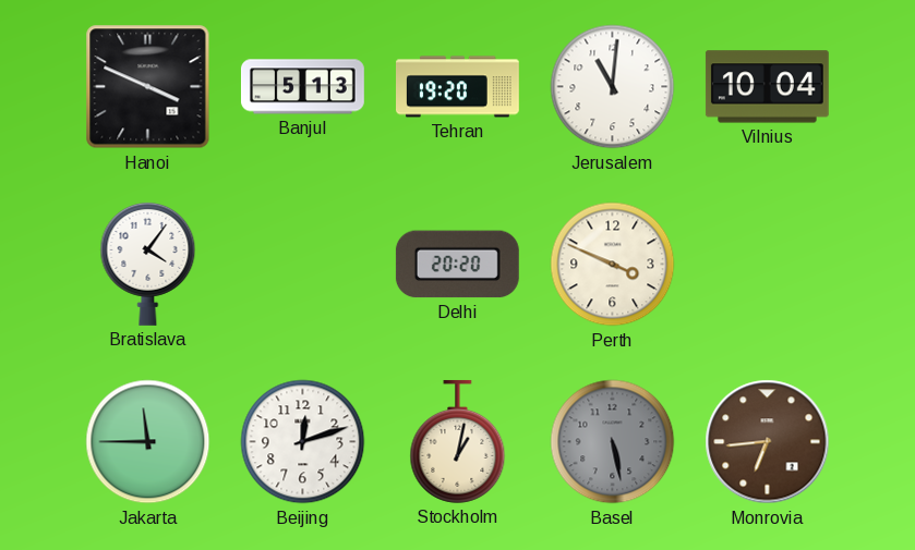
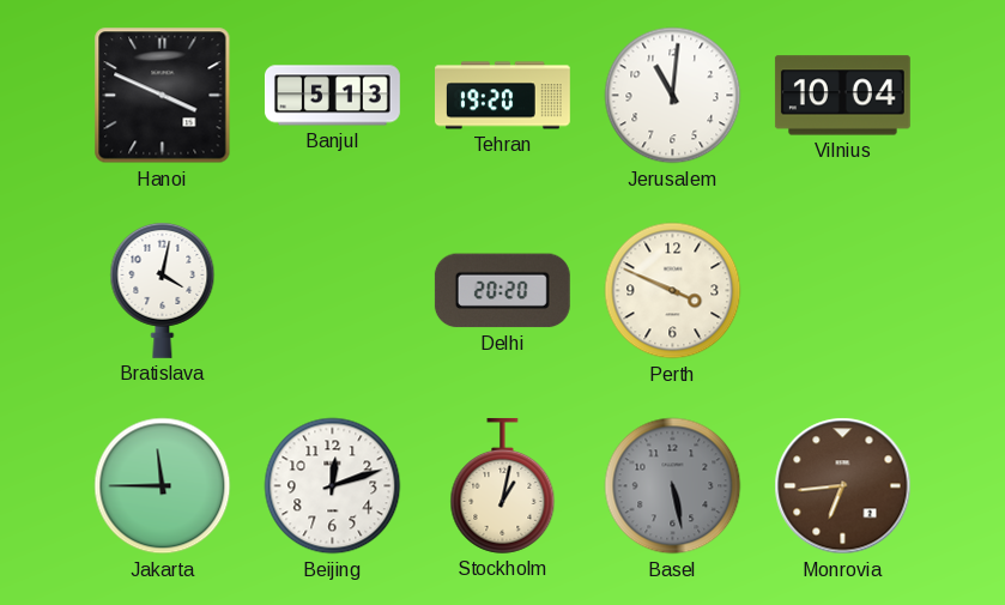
Bratislava: 4:06 -> 4:02
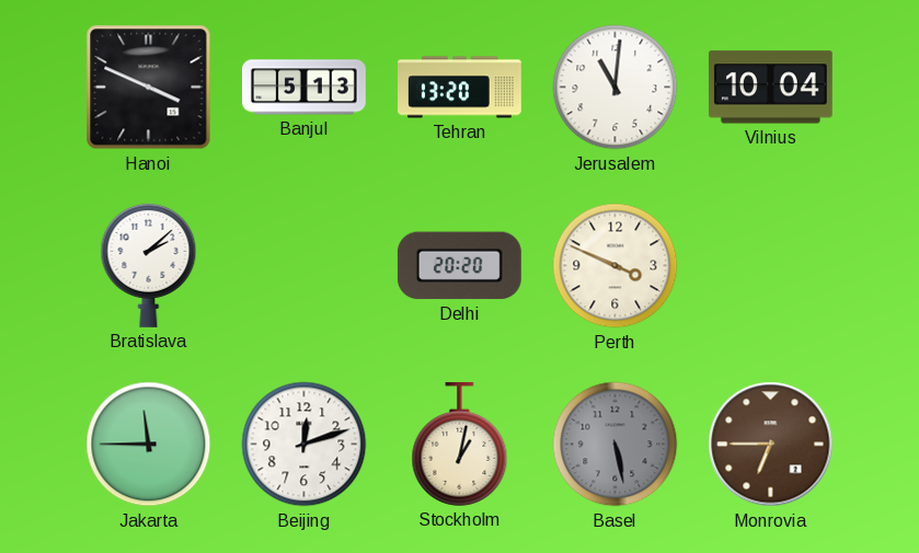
Tehran: 19:20 -> 13:20
Bratislava: 4:02 -> 2:08
Monrovia: 6:44 -> 6:45
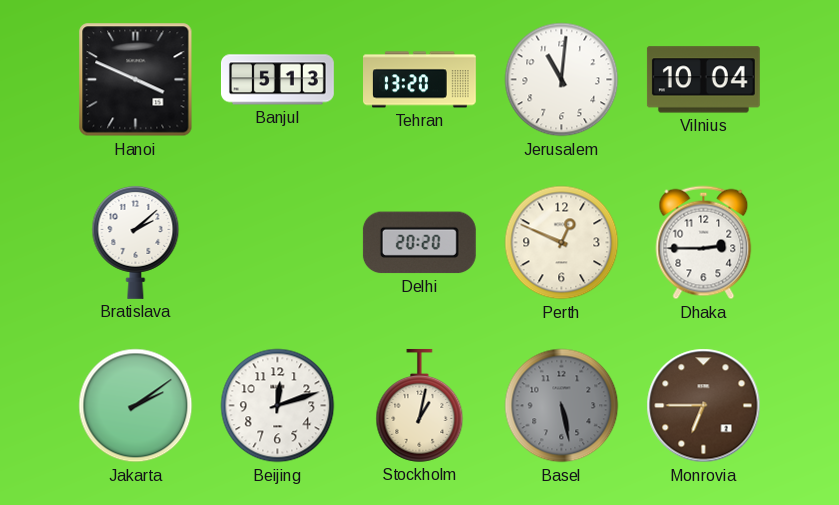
Perth: 3:49 -> 12:49
Dhaka: none -> 2:45
Jakarta: 11:45 -> 2:09
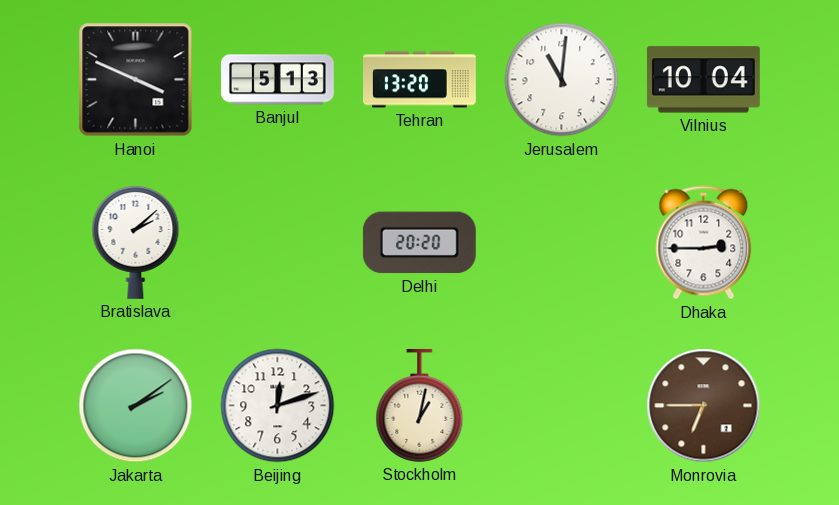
Perth: 12:49 -> none
Basel: 5:28 -> none
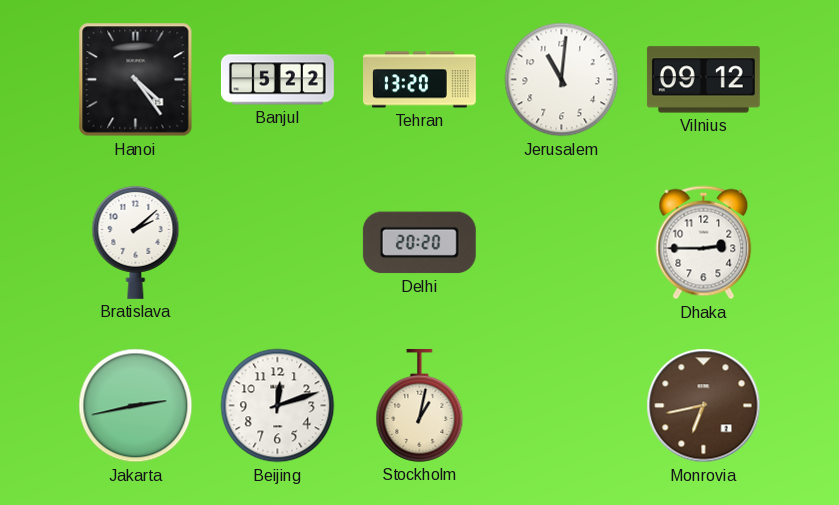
Hanoi: 3:49 -> 4:24
Banjul: 5:13 -> 5:22
Vilnius: 10:04 -> 09:12
Jakarta: 2:09 -> 2:43
Monrovia: 6:45 -> 6:43
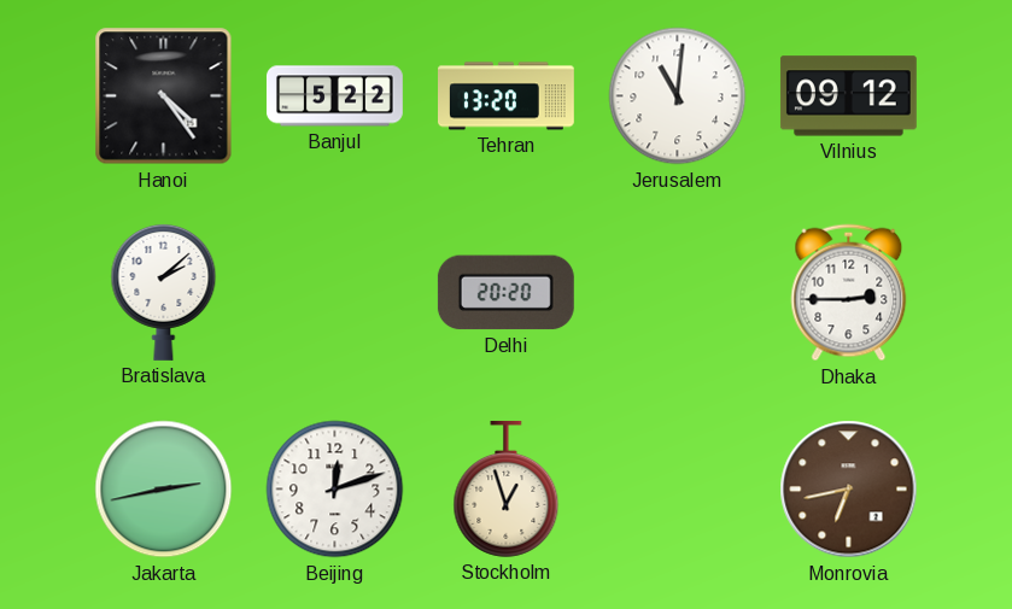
Stockholm: 1:02 -> 12:57
